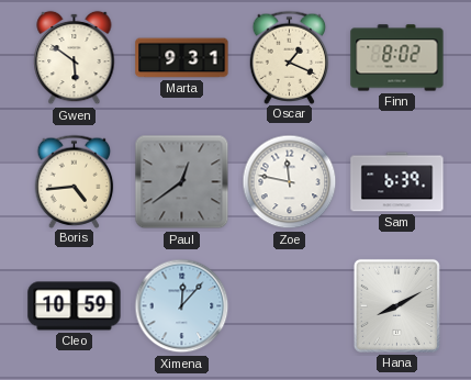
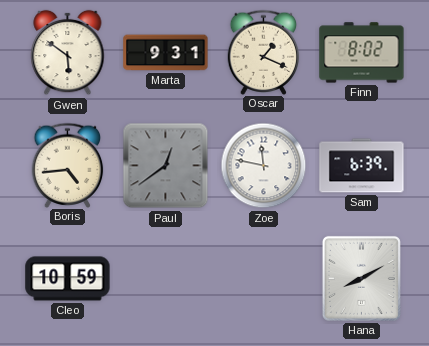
Ximena: 12:07 -> none
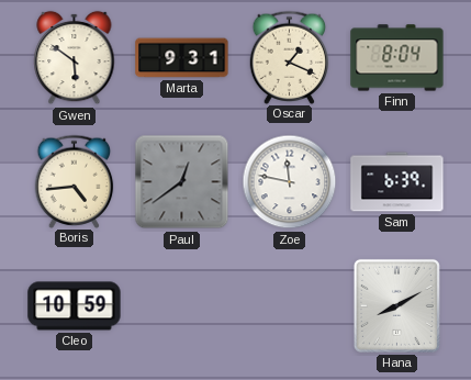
Finn: 8:02 -> 8:04
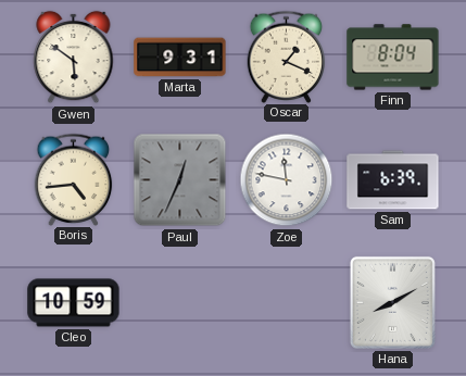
Paul: 12:39 -> 12:34
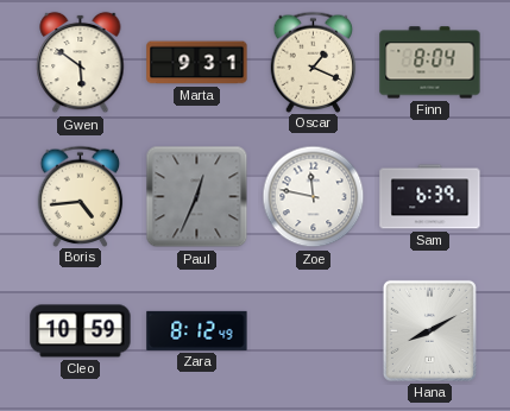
Zara: none -> 8:12
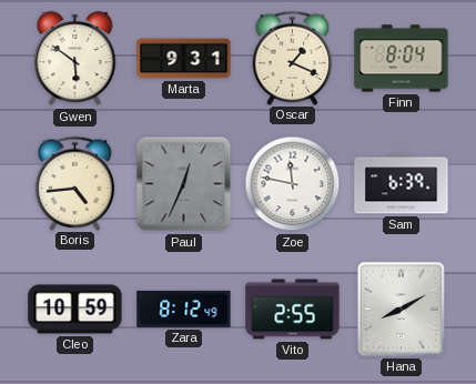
Vito: none -> 2:55
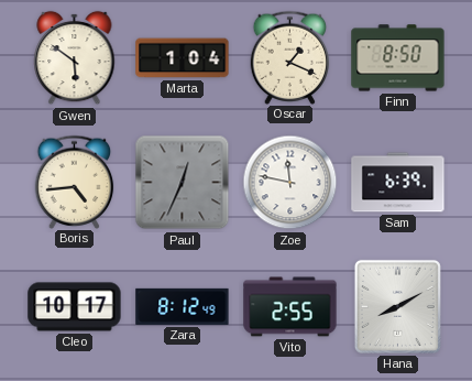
Marta: 9:31 -> 1:04
Finn: 8:04 -> 8:50
Cleo: 10:59 -> 10:17
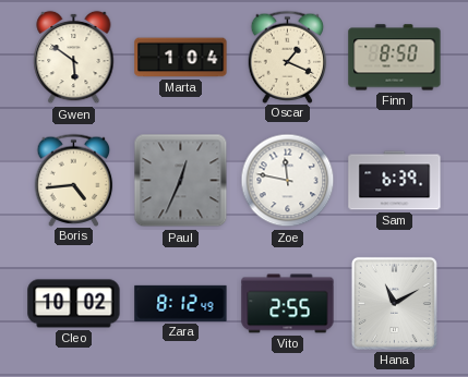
Cleo: 10:17 -> 10:02
Hana: 8:10 -> 11:10
